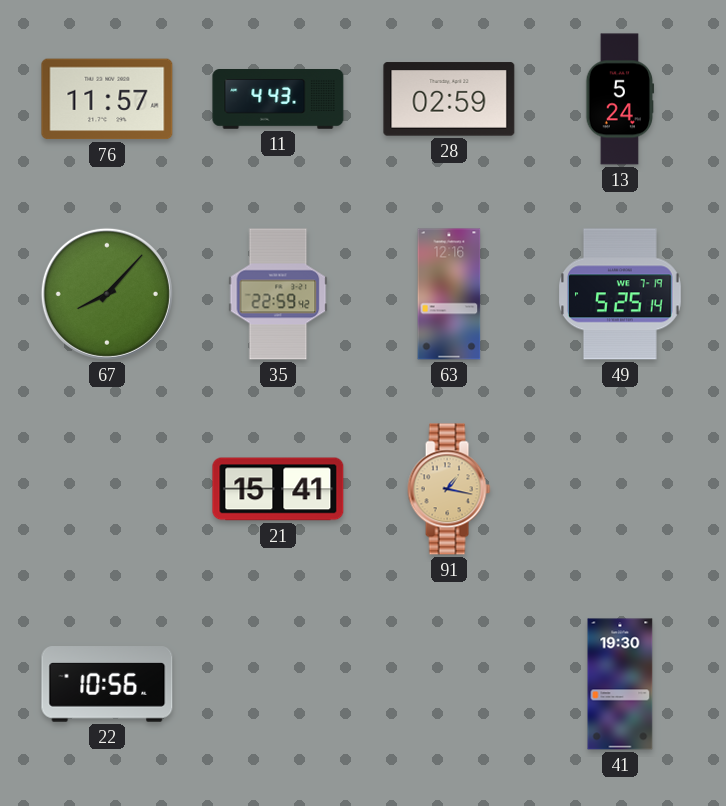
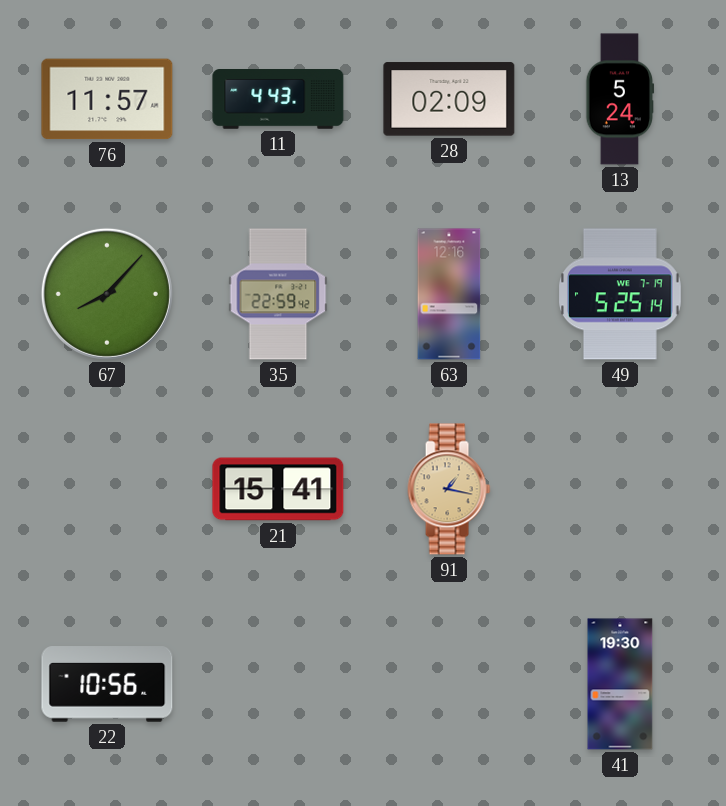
28: 02:59 -> 02:09
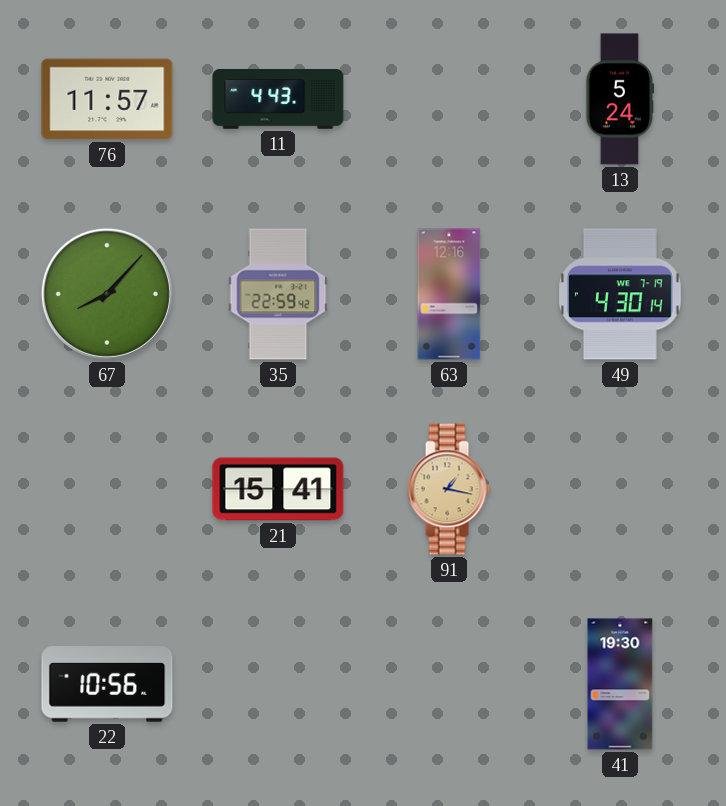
28: 02:09 -> none
49: 5:25 -> 4:30
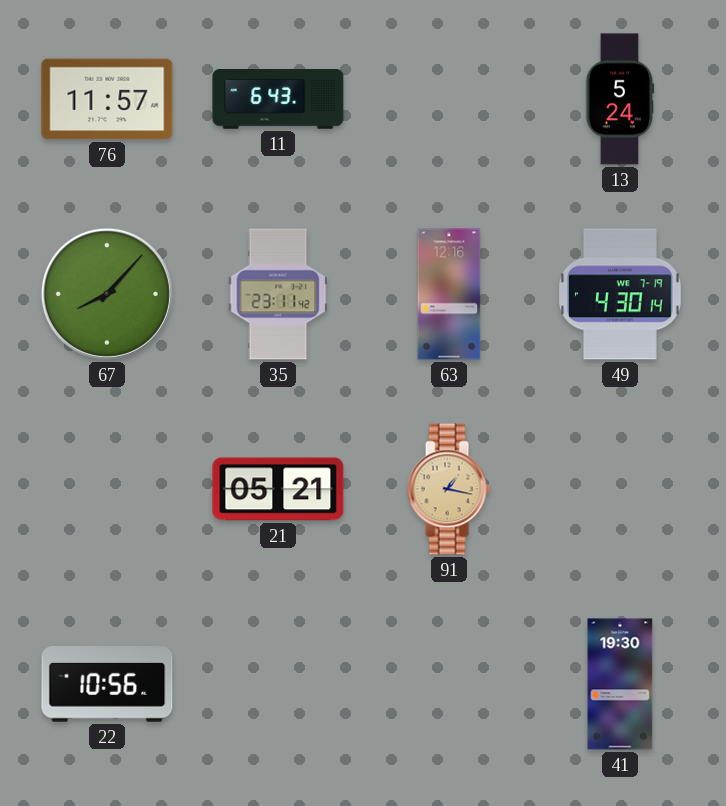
11: 4:43 -> 6:43
35: 22:59 -> 23:11
21: 15:41 -> 05:21
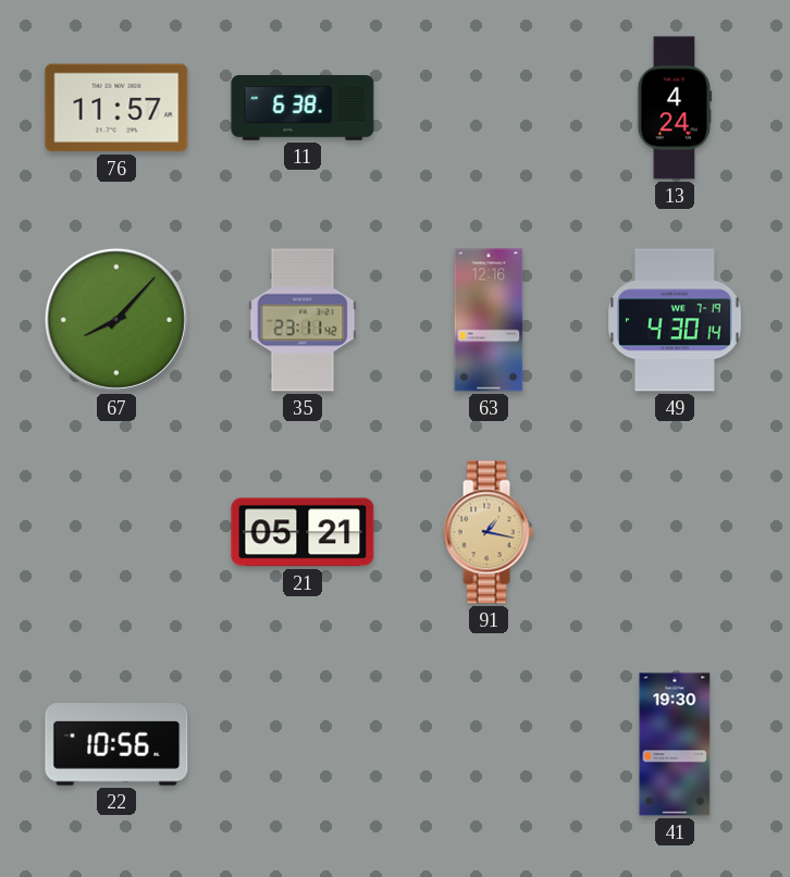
11: 6:43 -> 6:38
13: 5:24 -> 4:24
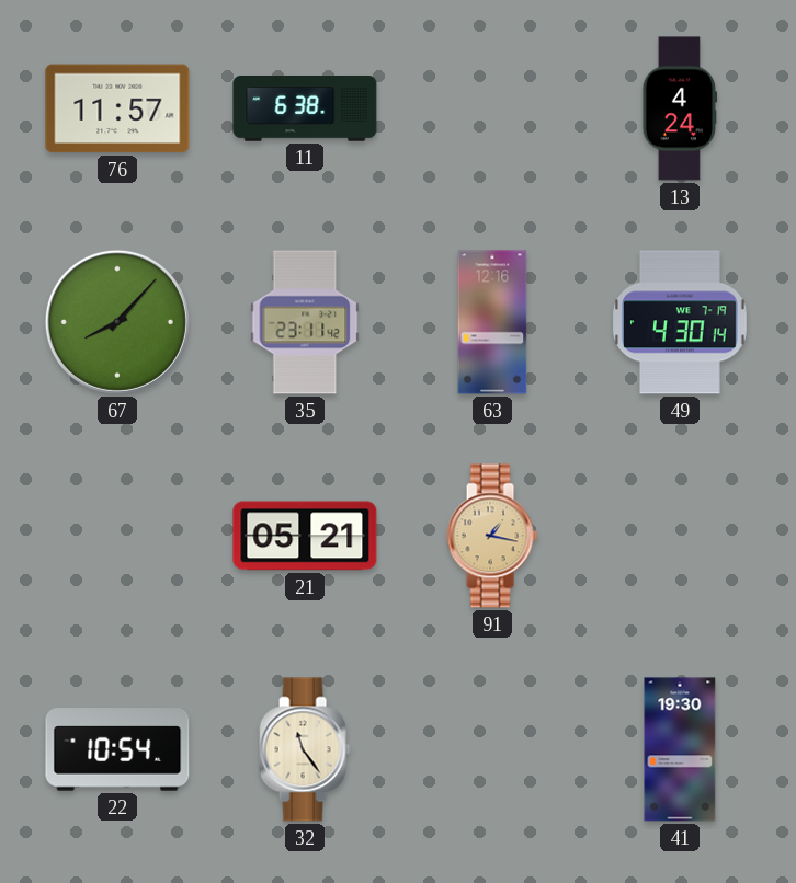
22: 10:56 -> 10:54
32: none -> 11:24
